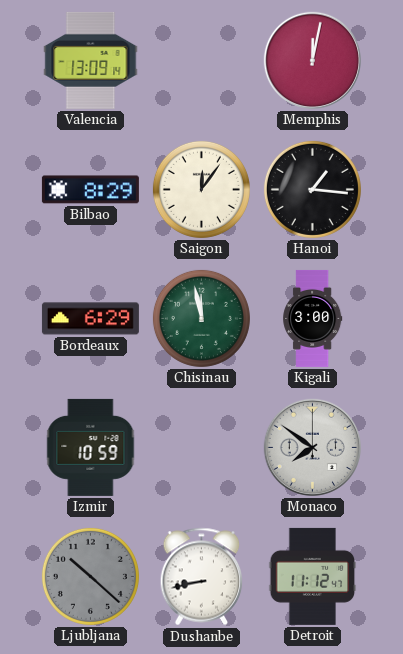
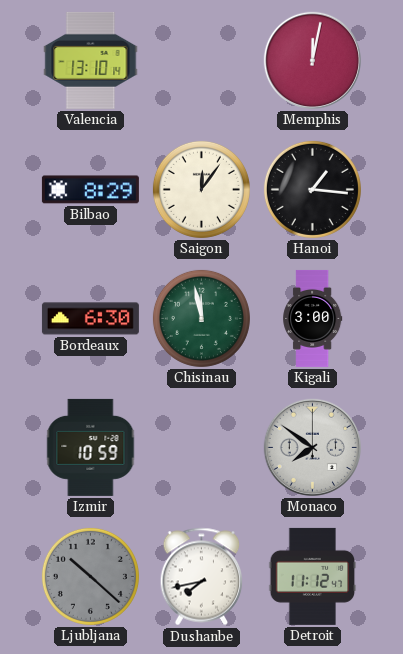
Valencia: 13:09 -> 13:10
Bordeaux: 6:29 -> 6:30
Dushanbe: 8:43 -> 7:43
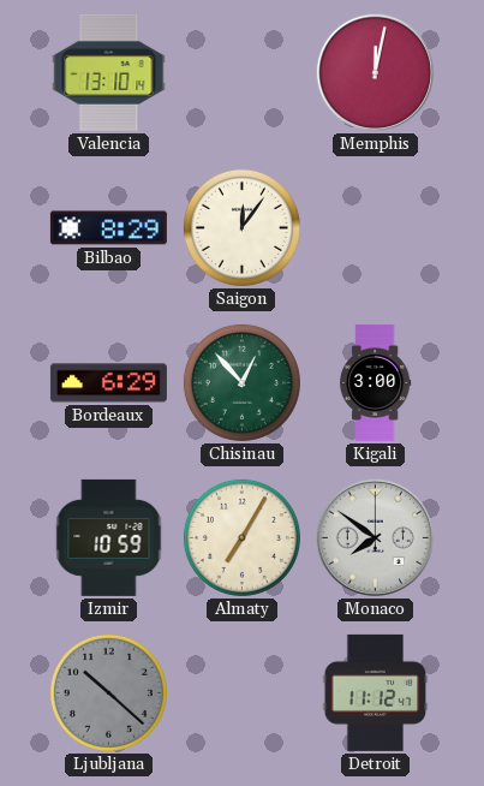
Hanoi: 1:16 -> none
Bordeaux: 6:30 -> 6:29
Chisinau: 11:58 -> 12:53
Almaty: none -> 7:05
Dushanbe: 7:43 -> none
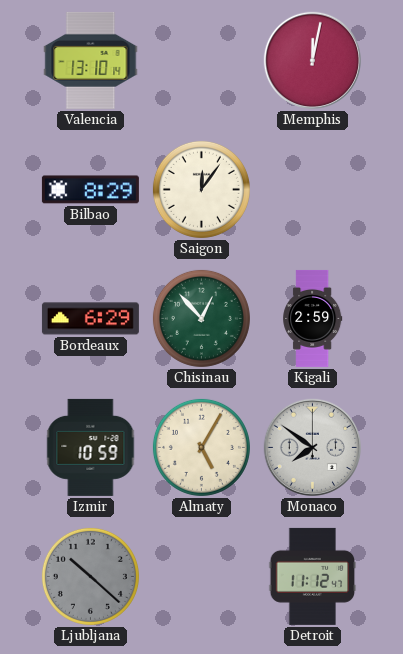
Kigali: 3:00 -> 2:59
Almaty: 7:05 -> 5:05
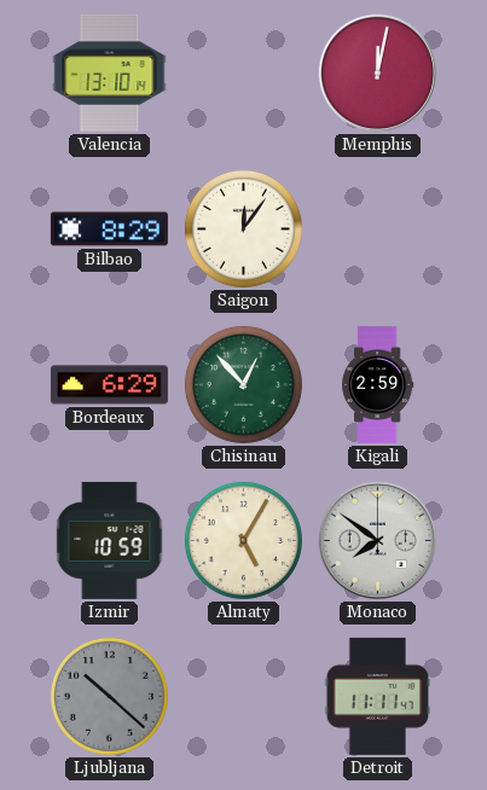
Detroit: 11:12 -> 11:11
